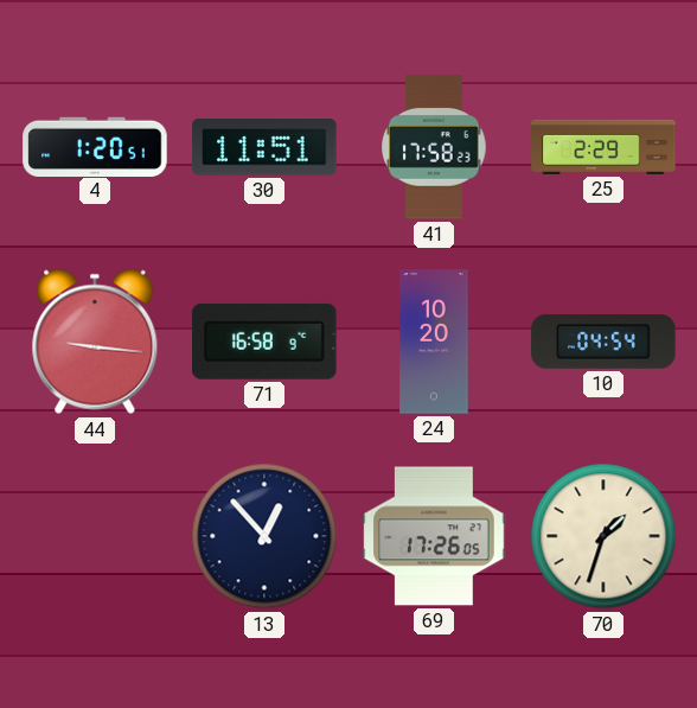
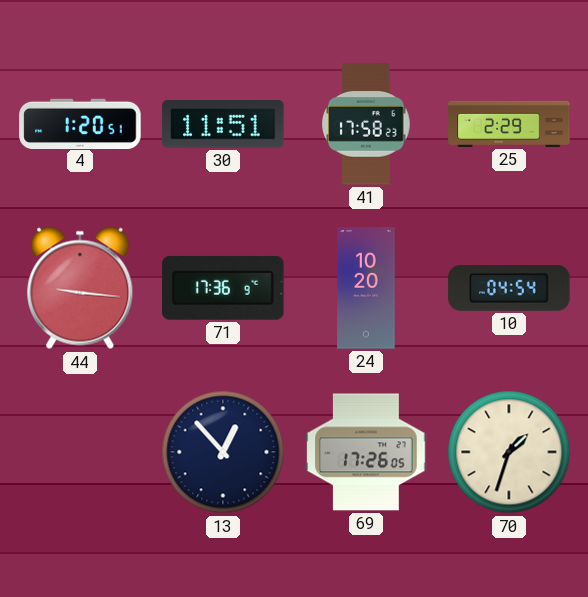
71: 16:58 -> 17:36
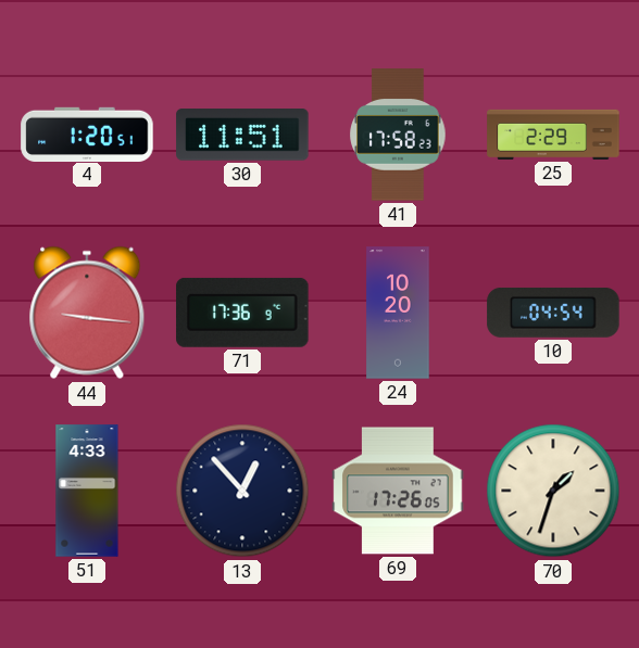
51: none -> 4:33
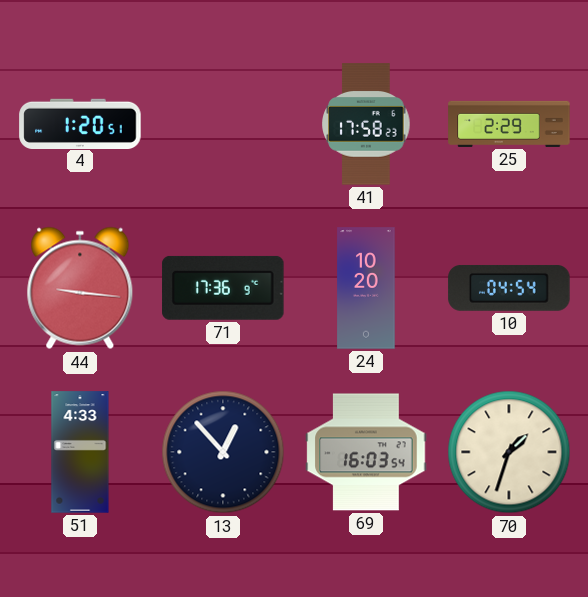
30: 11:51 -> none
69: 17:26 -> 16:03
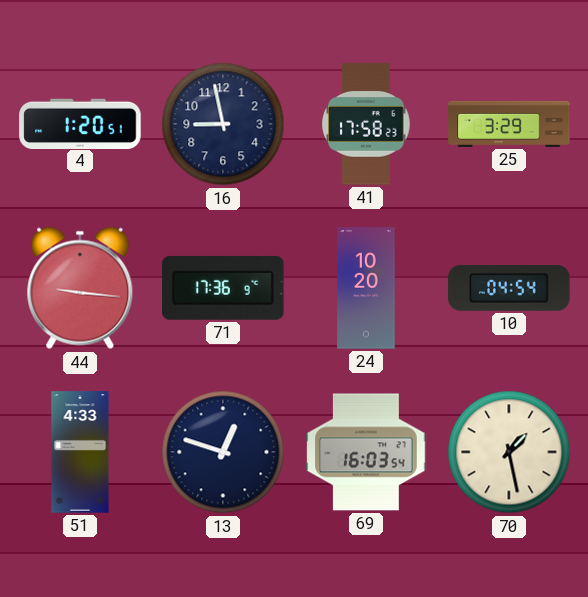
16: none -> 8:58
25: 2:29 -> 3:29
13: 12:53 -> 12:48
70: 1:33 -> 1:28
